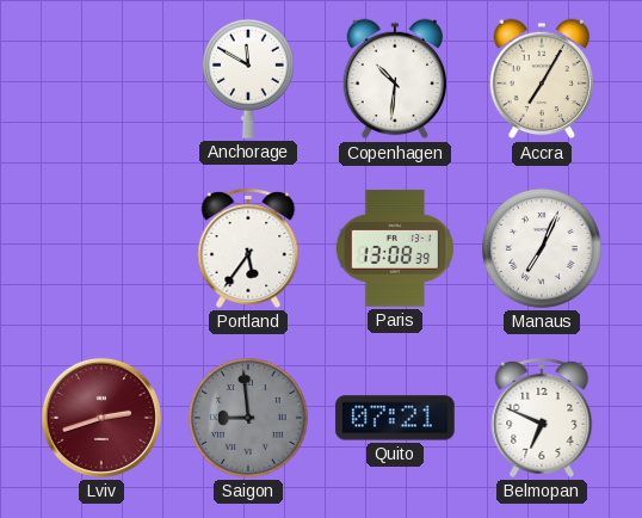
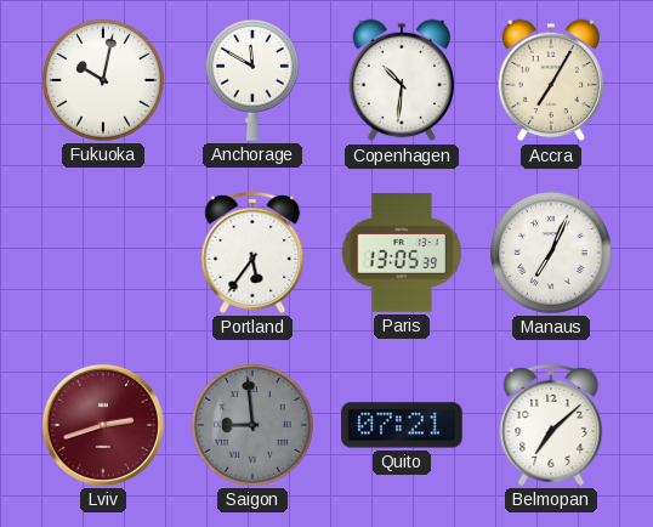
Fukuoka: none -> 10:02
Paris: 13:08 -> 13:05
Belmopan: 6:49 -> 7:08
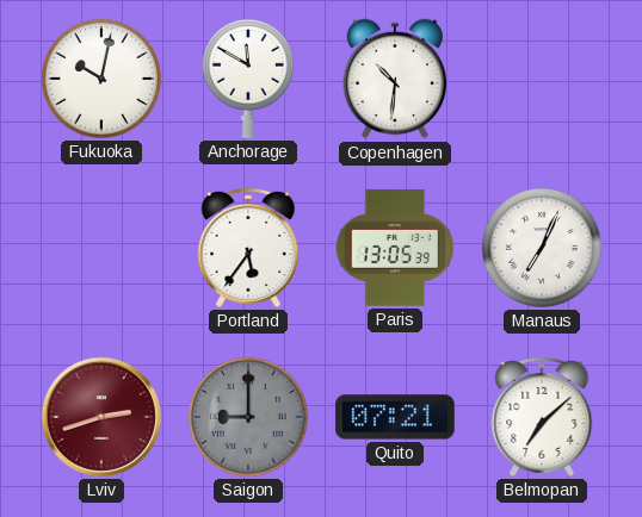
Accra: 7:05 -> none
Saigon: 8:59 -> 9:00
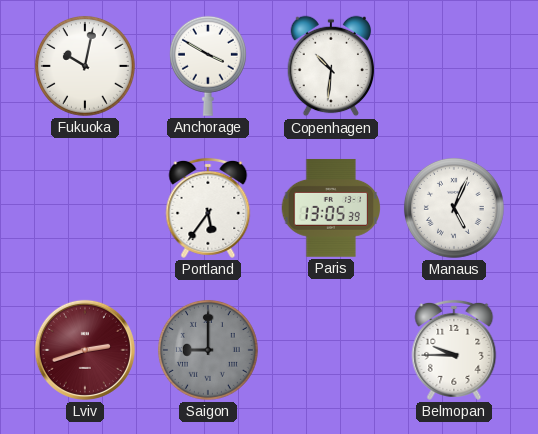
Anchorage: 11:50 -> 3:50
Manaus: 7:04 -> 5:04
Quito: 07:21 -> none
Belmopan: 7:08 -> 9:45
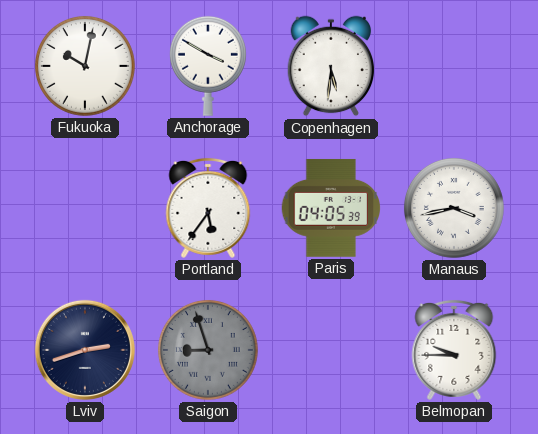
Copenhagen: 10:31 -> 5:31
Paris: 13:05 -> 04:05
Manaus: 5:04 -> 3:43
Lviv dial: burgundy -> navy
Saigon: 9:00 -> 8:57
